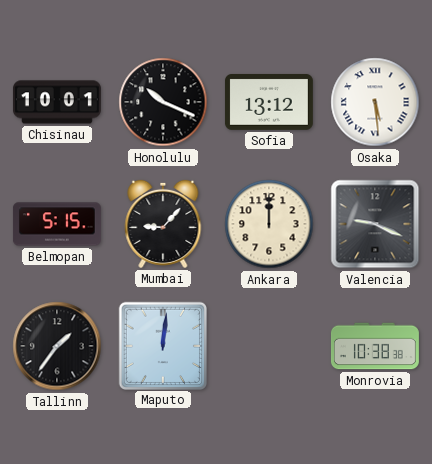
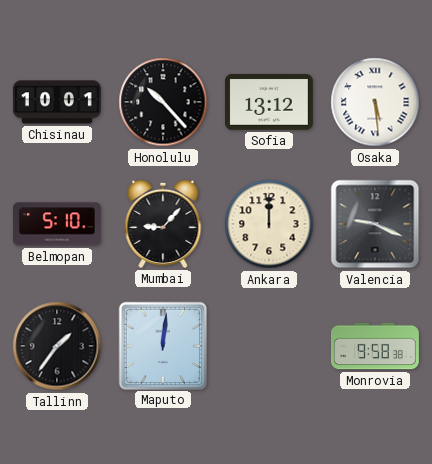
Honolulu: 10:19 -> 10:23
Belmopan: 5:15 -> 5:10
Monrovia: 10:38 -> 9:58
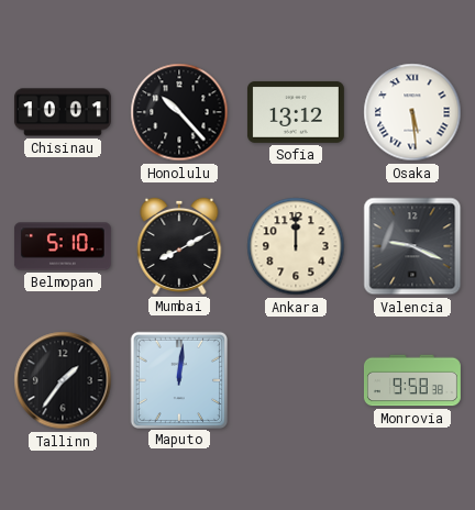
Mumbai: 9:07 -> 8:10
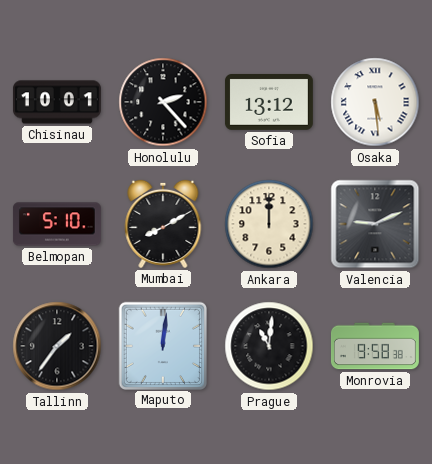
Honolulu: 10:23 -> 2:23
Valencia: 9:19 -> 9:11
Prague: none -> 11:01
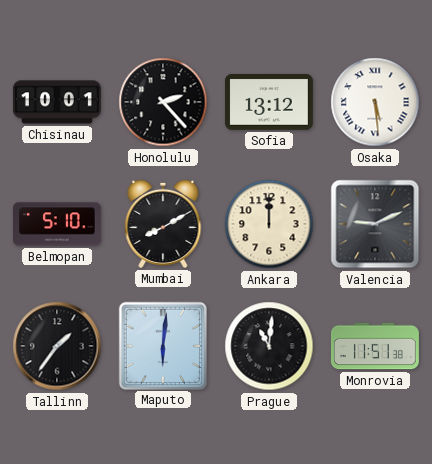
Maputo: 12:01 -> 6:01
Monrovia: 9:58 -> 11:51
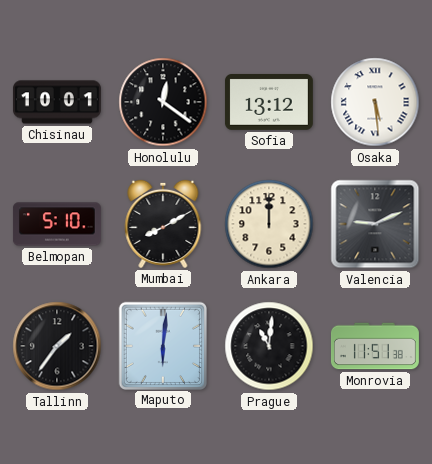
Honolulu: 2:23 -> 12:21
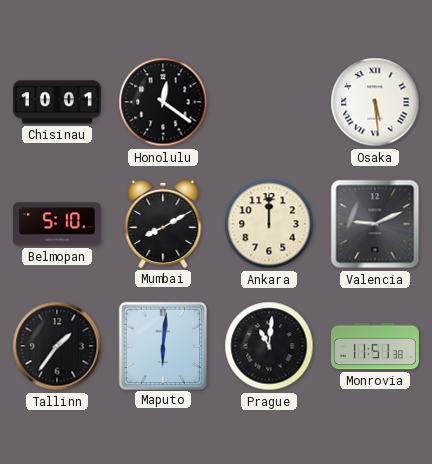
Sofia: 13:12 -> none
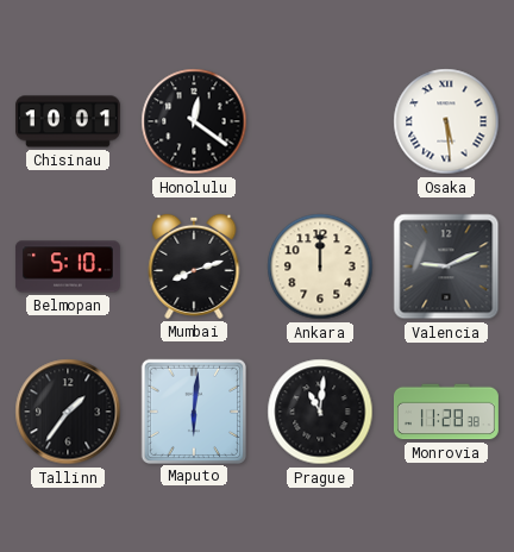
Mumbai: 8:10 -> 8:12
Monrovia: 11:51 -> 11:28
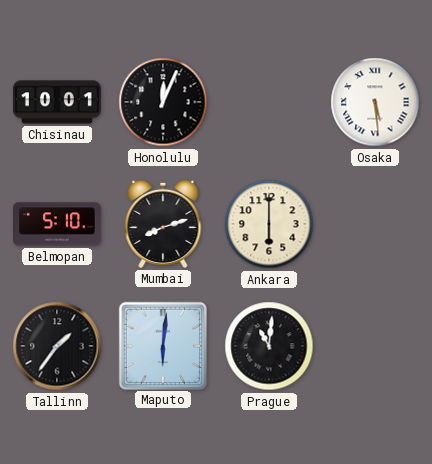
Honolulu: 12:21 -> 12:04
Ankara: 12:00 -> 6:00
Valencia: 9:11 -> none
Monrovia: 11:28 -> none
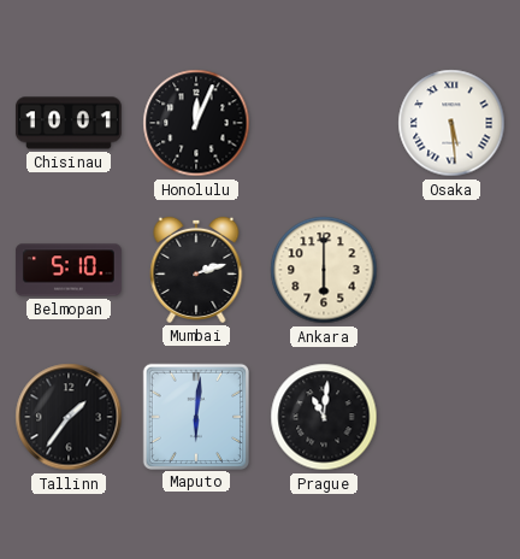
Mumbai: 8:12 -> 2:12
